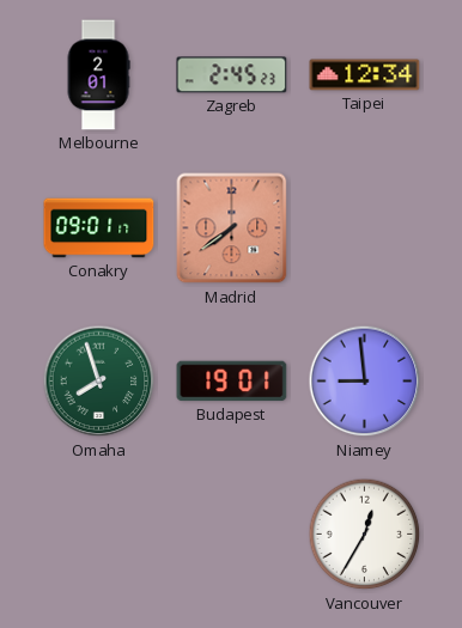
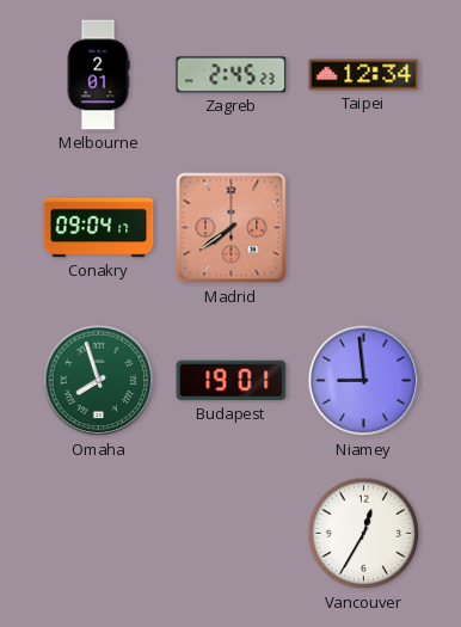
Conakry: 09:01 -> 09:04
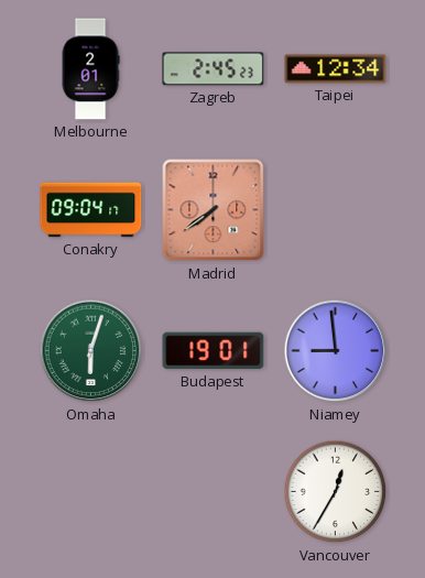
Omaha: 7:57 -> 6:03
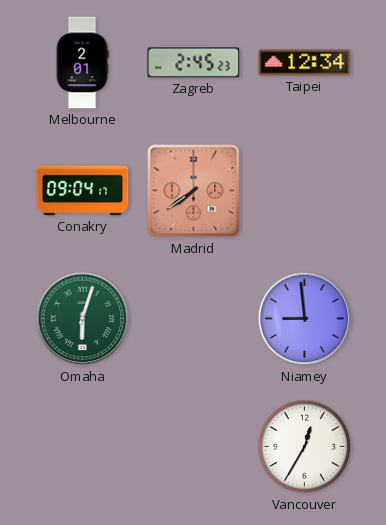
Budapest: 19:01 -> none
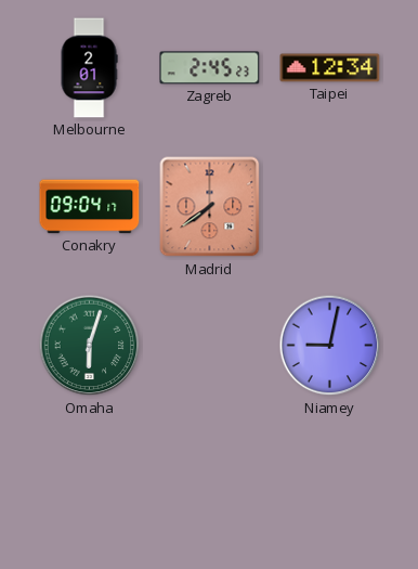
Niamey: 8:59 -> 9:02
Vancouver: 12:35 -> none
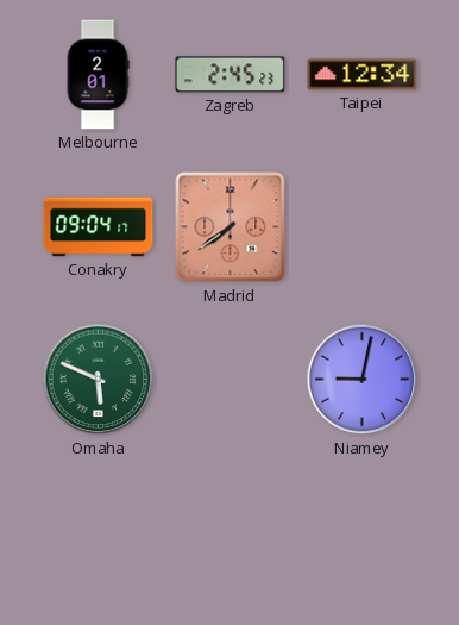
Omaha: 6:03 -> 5:49
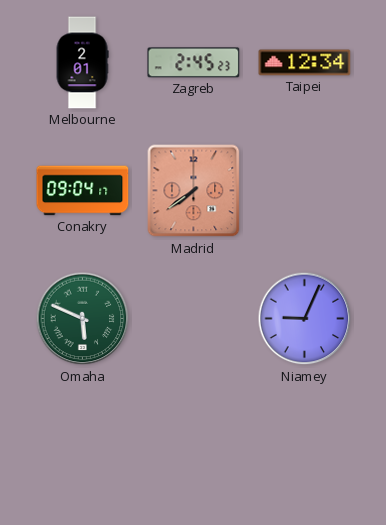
Niamey: 9:02 -> 9:04
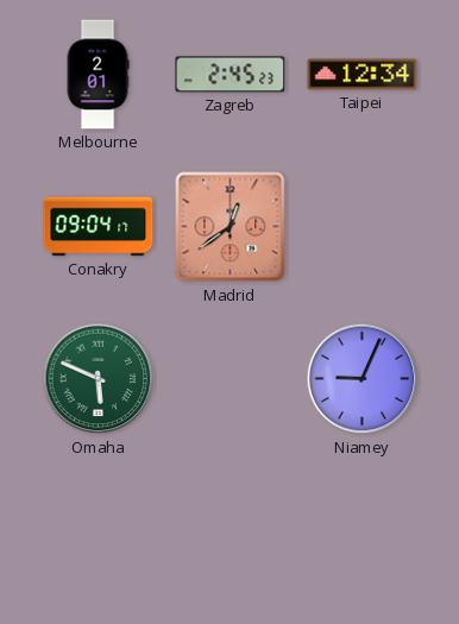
Madrid: 7:39 -> 12:39
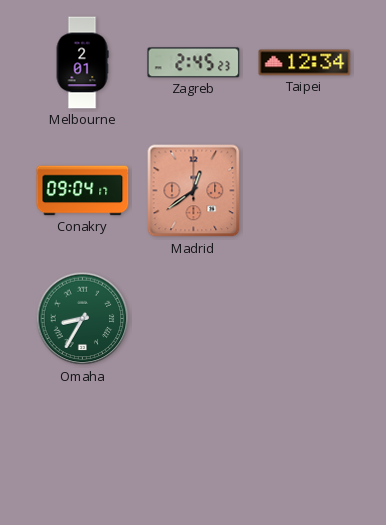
Omaha: 5:49 -> 8:35
Niamey: 9:04 -> none
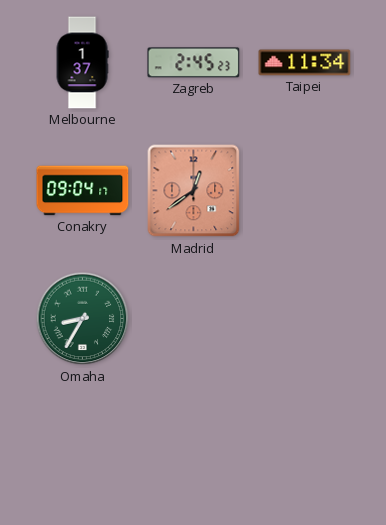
Melbourne: 2:01 -> 1:37
Taipei: 12:34 -> 11:34
